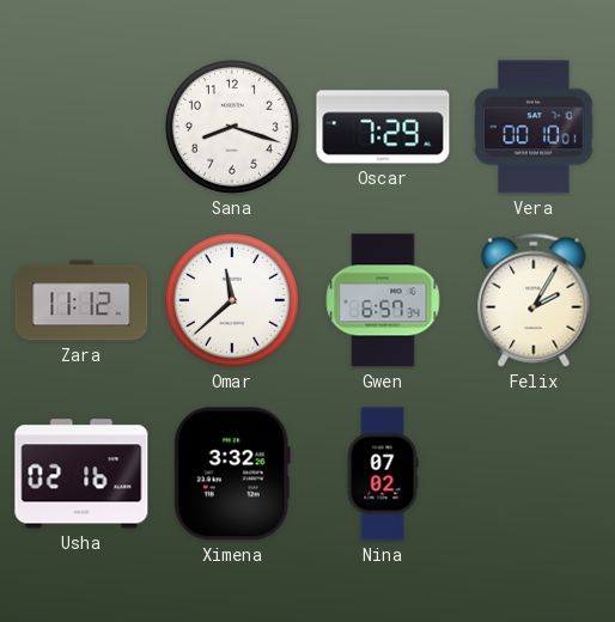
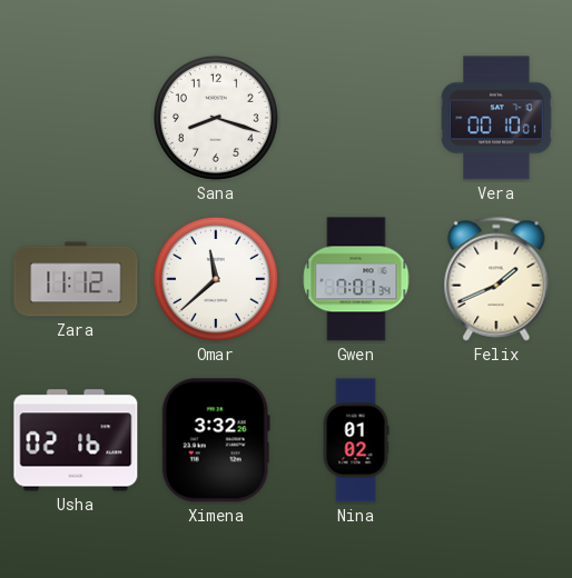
Oscar: 7:29 -> none
Gwen: 6:57 -> 7:01
Felix: 2:05 -> 1:41
Nina: 07:02 -> 01:02
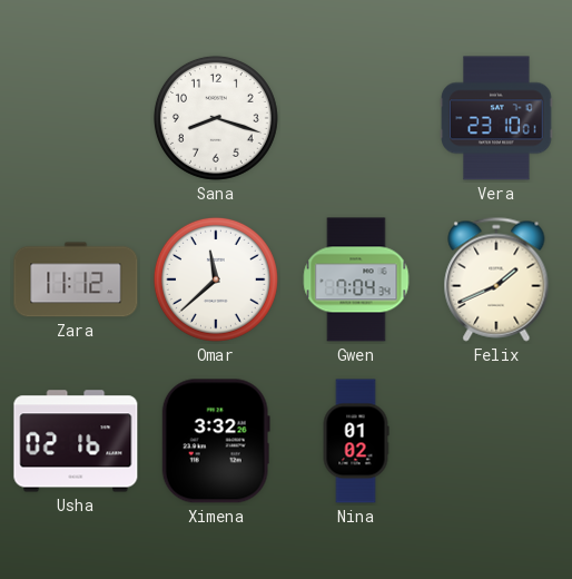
Vera: 00:10 -> 23:10
Gwen: 7:01 -> 7:04
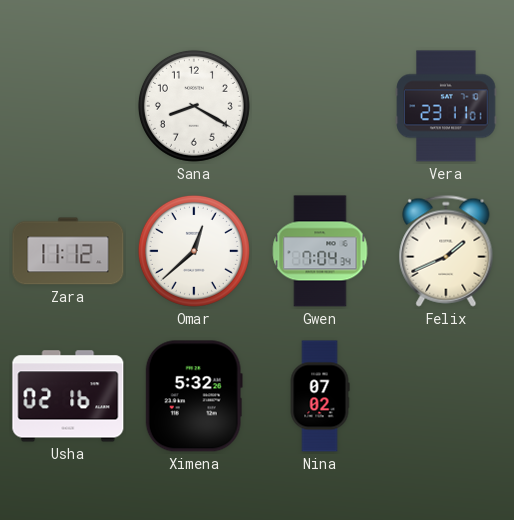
Sana: 8:18 -> 8:20
Vera: 23:10 -> 23:11
Omar: 11:38 -> 12:38
Ximena: 3:32 -> 5:32
Nina: 01:02 -> 07:02
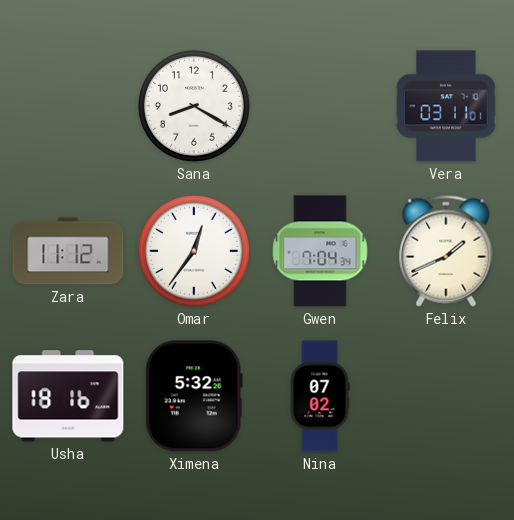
Vera: 23:11 -> 03:11
Omar: 12:38 -> 12:36
Usha: 02:16 -> 18:16
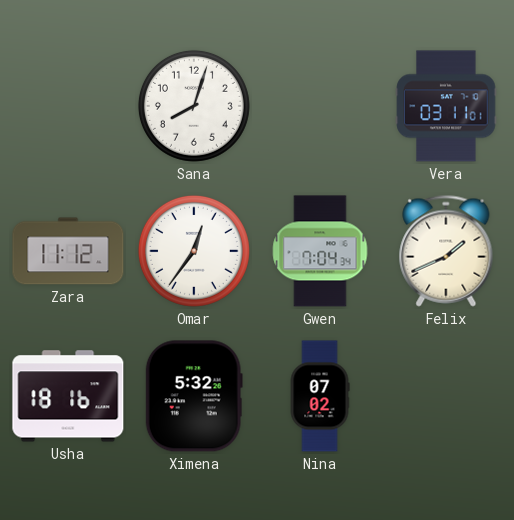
Sana: 8:20 -> 8:03
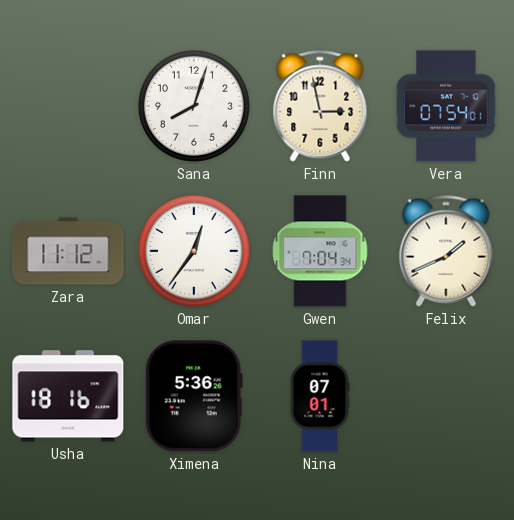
Finn: none -> 2:58
Vera: 03:11 -> 07:54
Ximena: 5:32 -> 5:36
Nina: 07:02 -> 07:01
